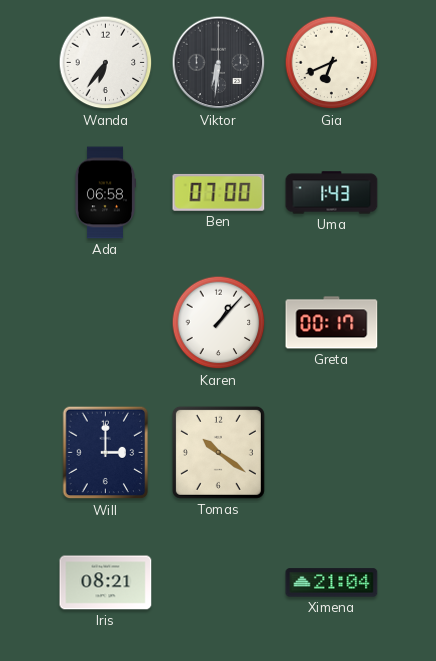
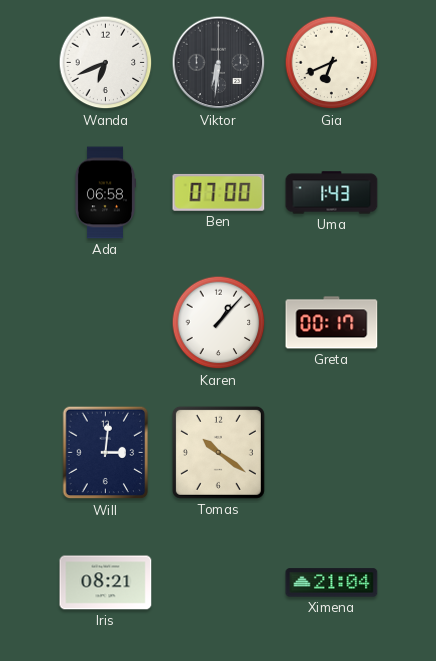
Wanda: 6:36 -> 6:41
Will: 3:00 -> 3:01
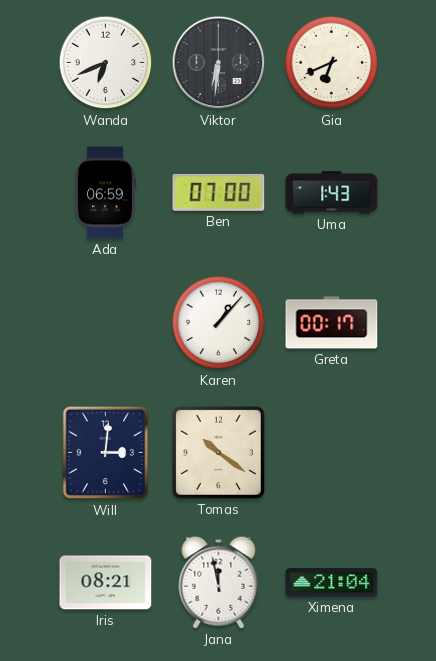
Ada: 06:58 -> 06:59
Jana: none -> 11:58
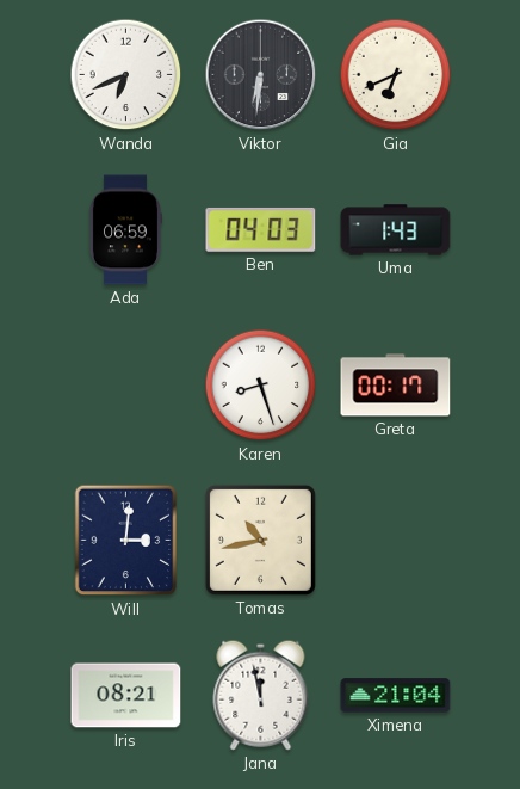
Ben: 07:00 -> 04:03
Karen: 1:07 -> 8:27
Tomas: 10:21 -> 10:43
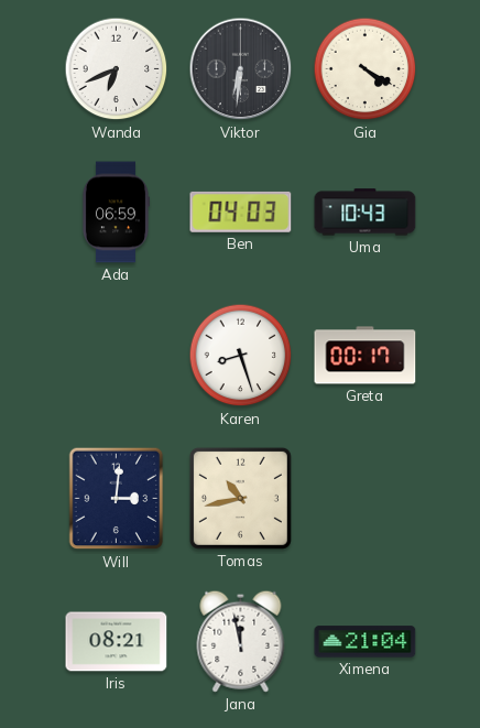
Gia: 6:41 -> 4:20
Uma: 1:43 -> 10:43
